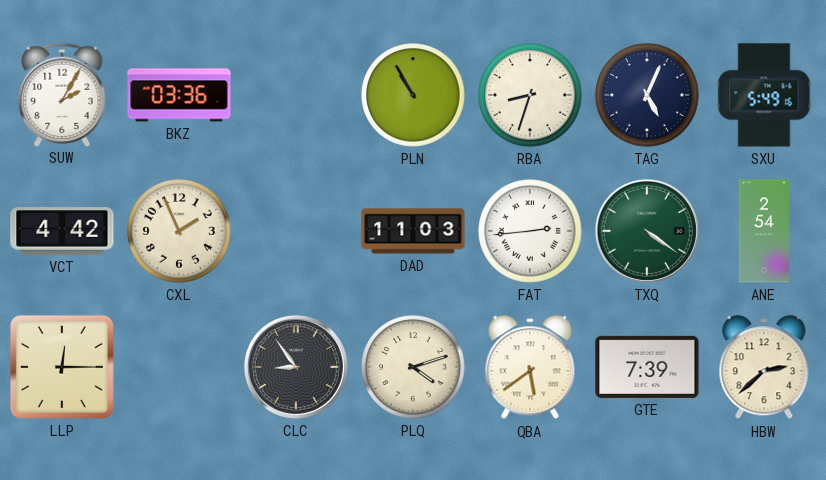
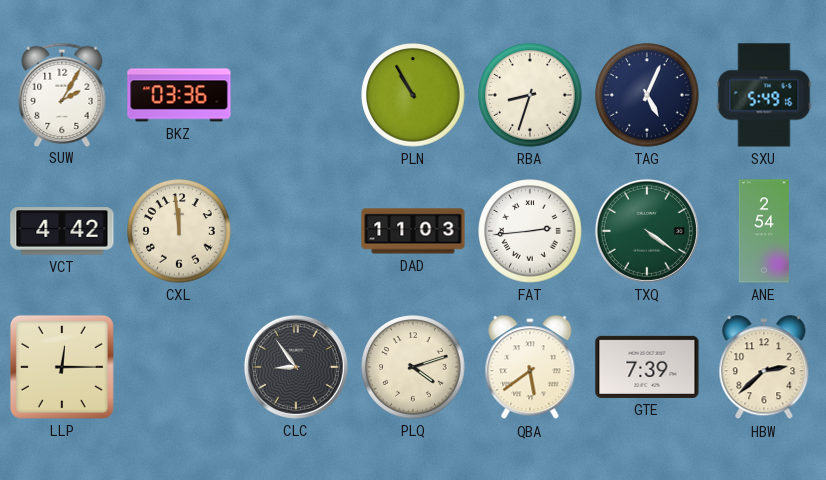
CXL: 1:56 -> 11:59
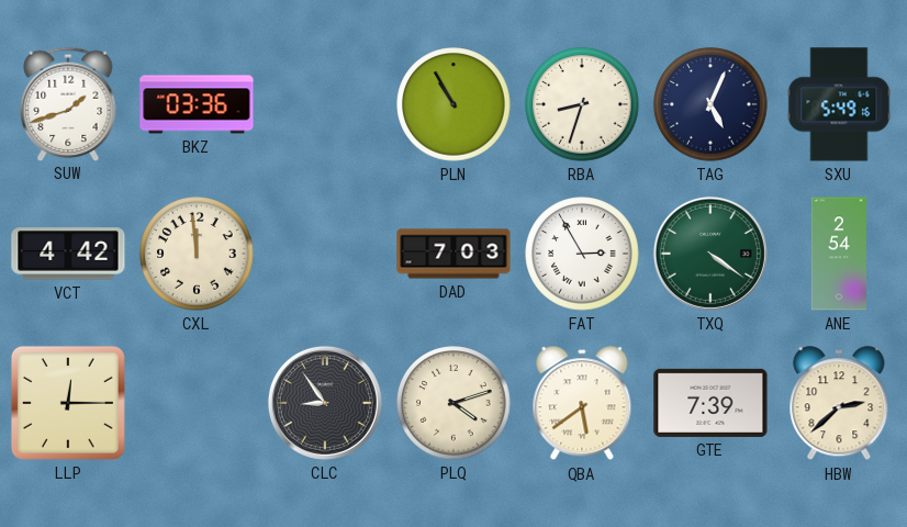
SUW: 2:05 -> 1:42
DAD: 11:03 -> 7:03
FAT: 2:44 -> 2:55
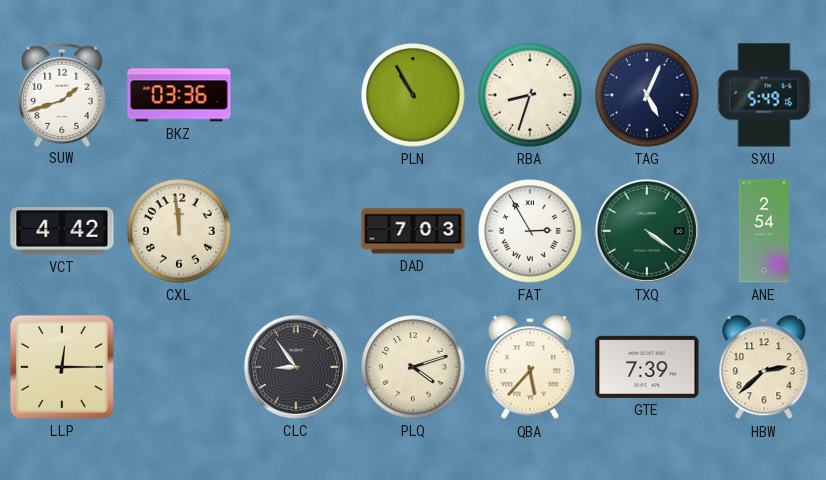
QBA: 5:39 -> 5:37
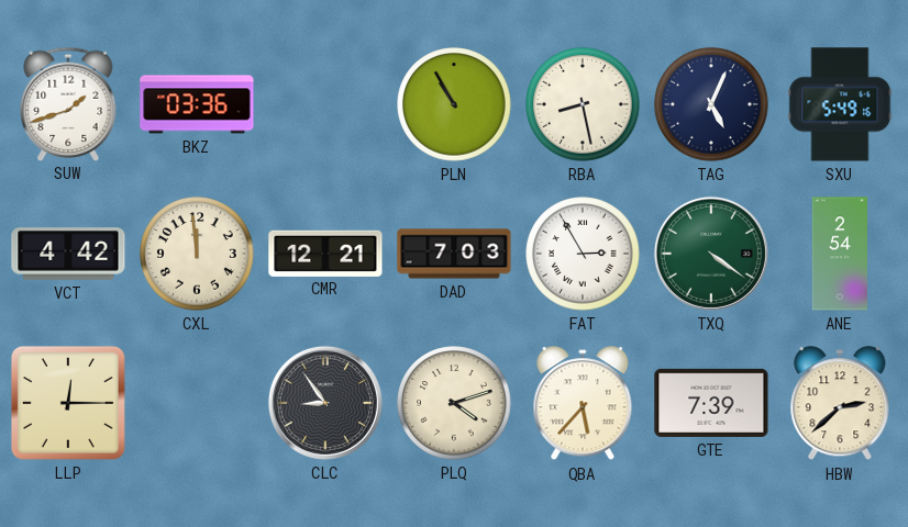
RBA: 8:33 -> 8:28
CMR: none -> 12:21
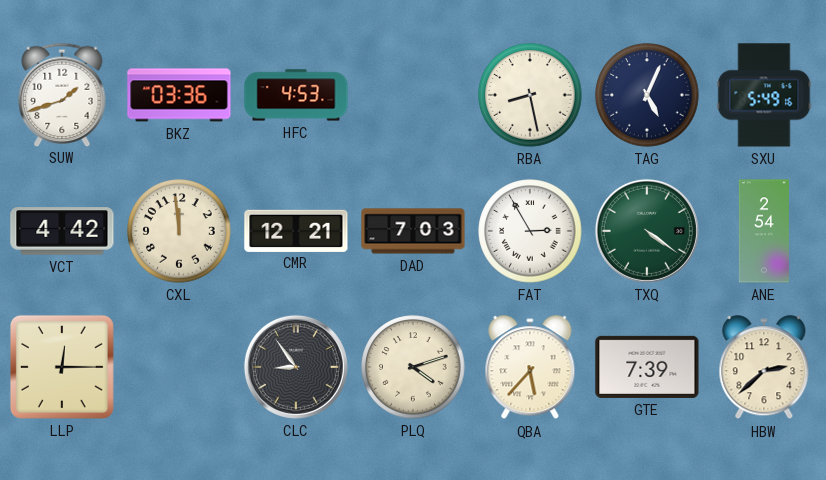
HFC: none -> 4:53
PLN: 10:55 -> none
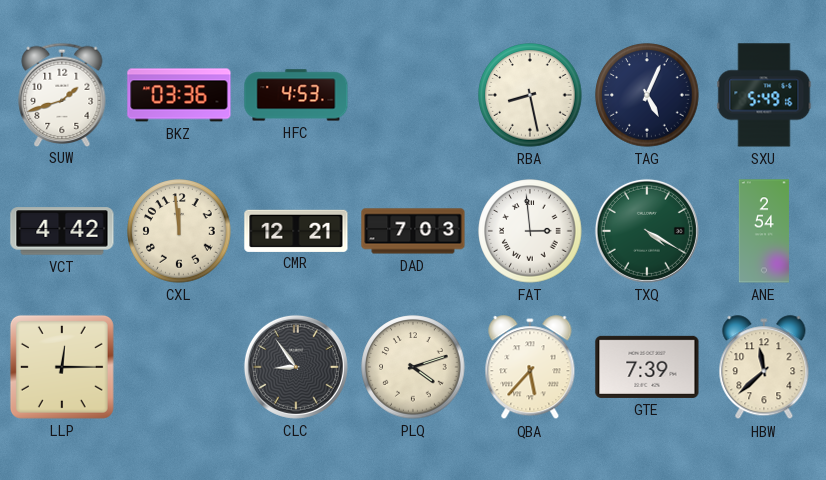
FAT: 2:55 -> 2:59
TXQ: 4:21 -> 4:20
HBW: 2:38 -> 11:38
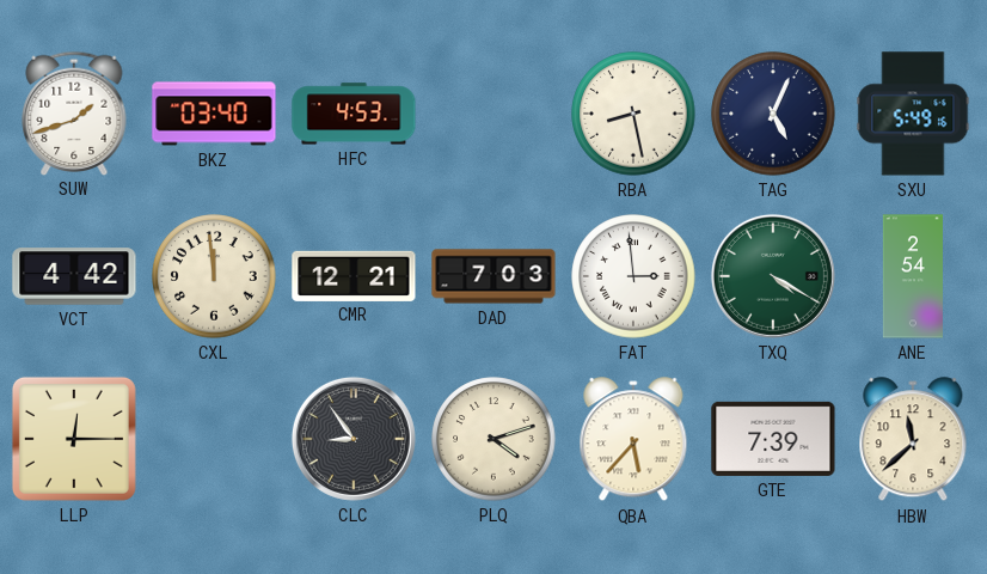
BKZ: 03:36 -> 03:40
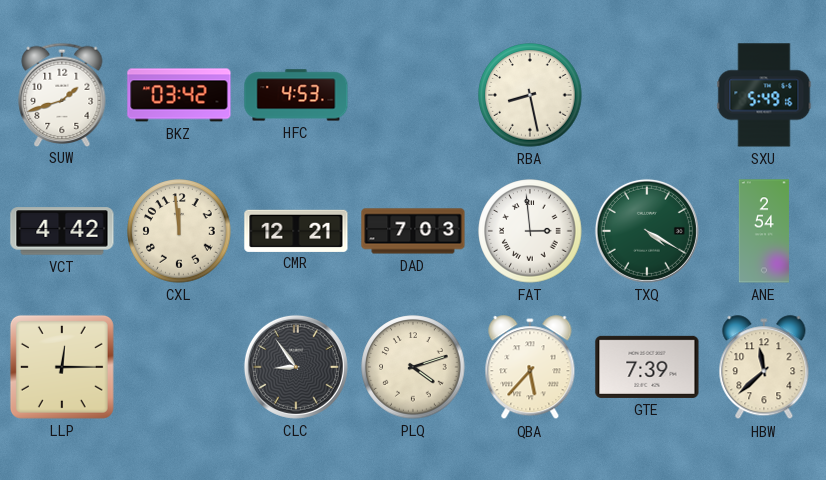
BKZ: 03:40 -> 03:42
TAG: 5:04 -> none
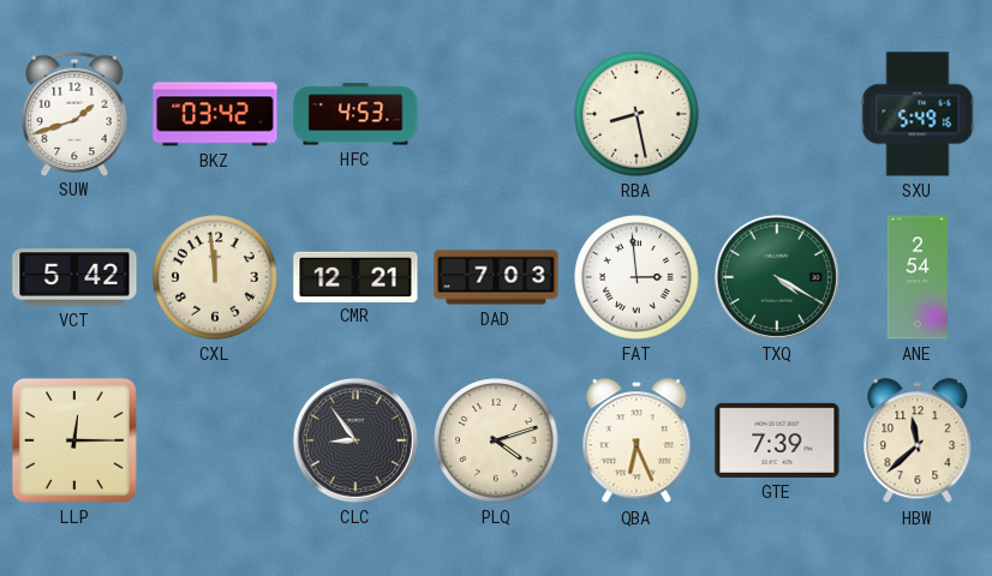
VCT: 4:42 -> 5:42
QBA: 5:37 -> 6:26
